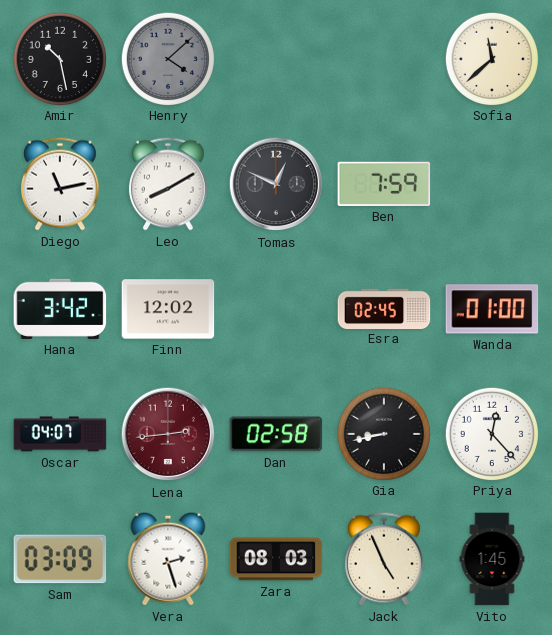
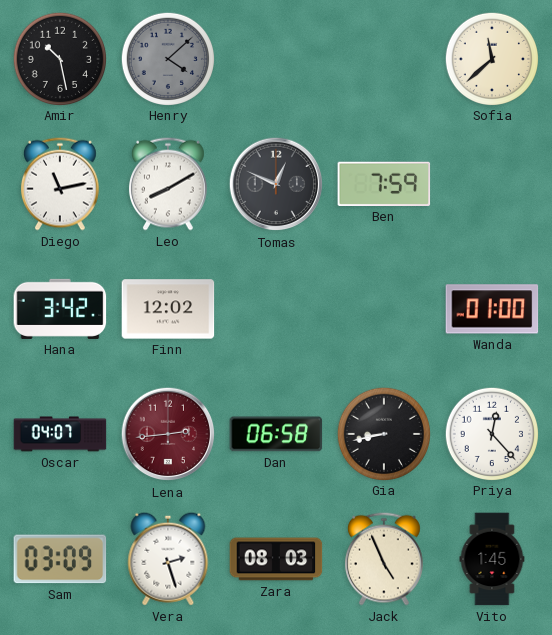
Esra: 02:45 -> none
Dan: 02:58 -> 06:58
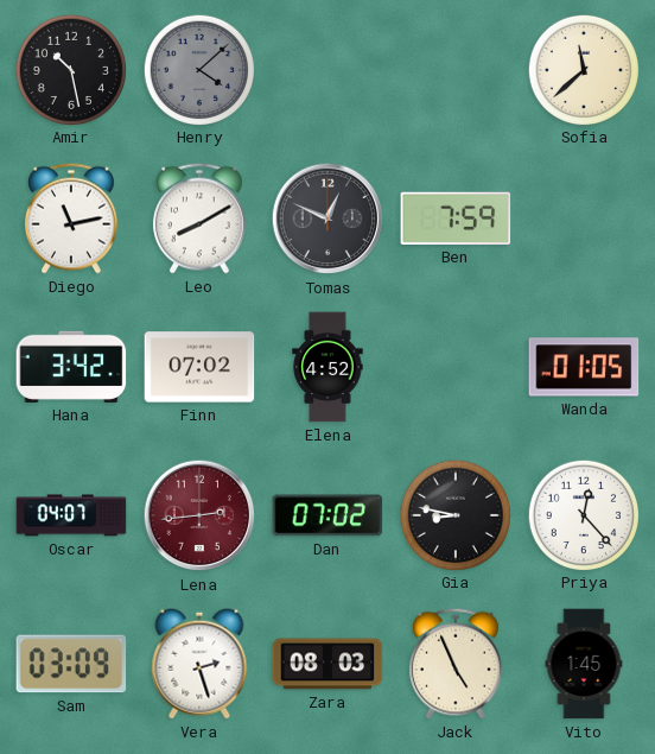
Finn: 12:02 -> 07:02
Elena: none -> 4:52
Wanda: 01:00 -> 01:05
Dan: 06:58 -> 07:02
Gia: 8:43 -> 8:47
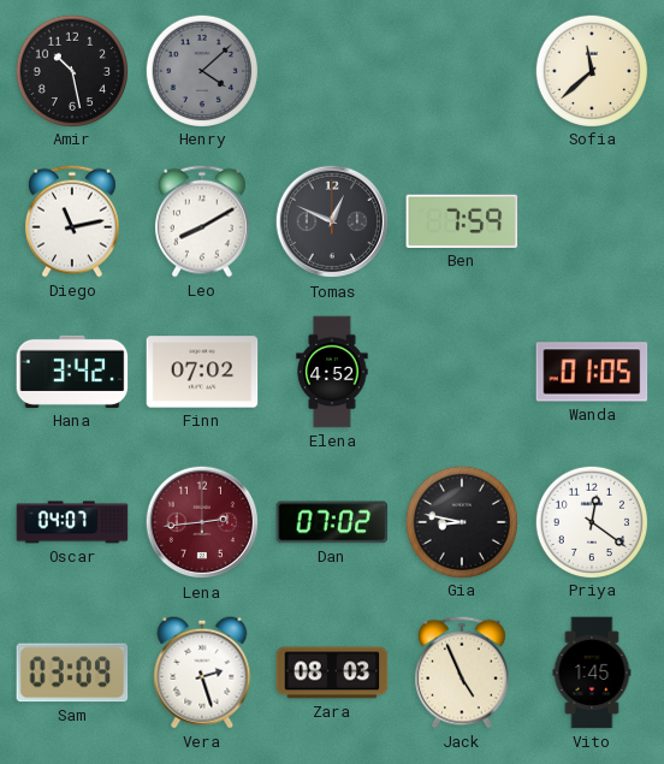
Priya: 12:23 -> 12:21
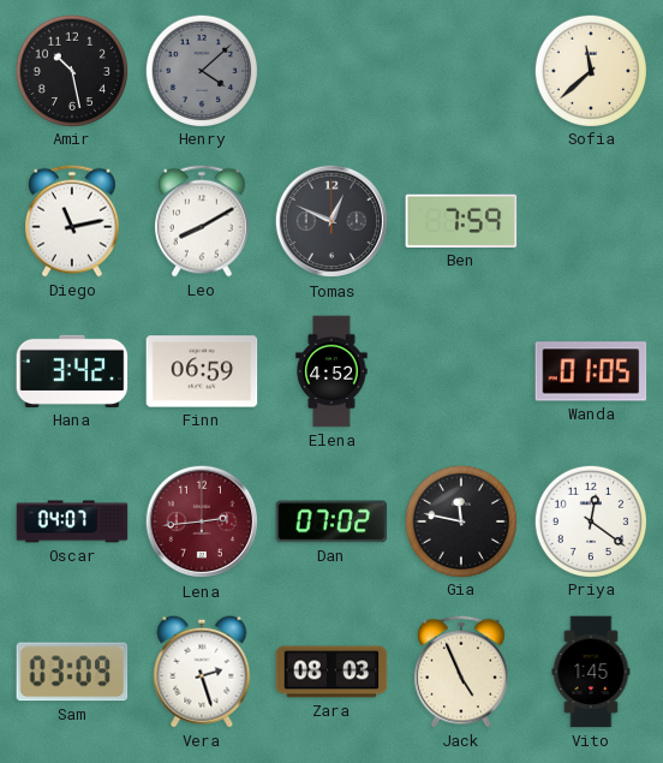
Finn: 07:02 -> 06:59
Gia: 8:47 -> 11:47
